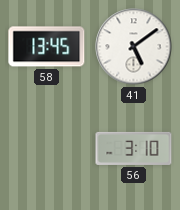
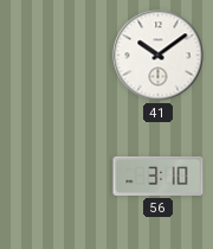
58: 13:45 -> none
41: 5:09 -> 10:09
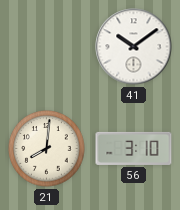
21: none -> 8:01
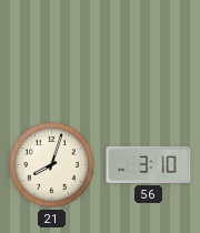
41: 10:09 -> none
21: 8:01 -> 8:03
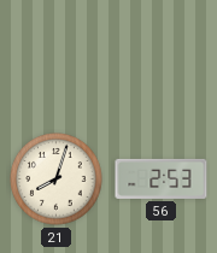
56: 3:10 -> 2:53
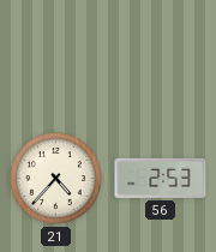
21: 8:03 -> 4:37
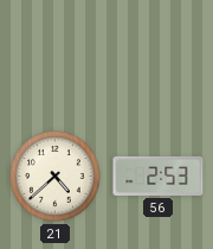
21: 4:37 -> 4:38
